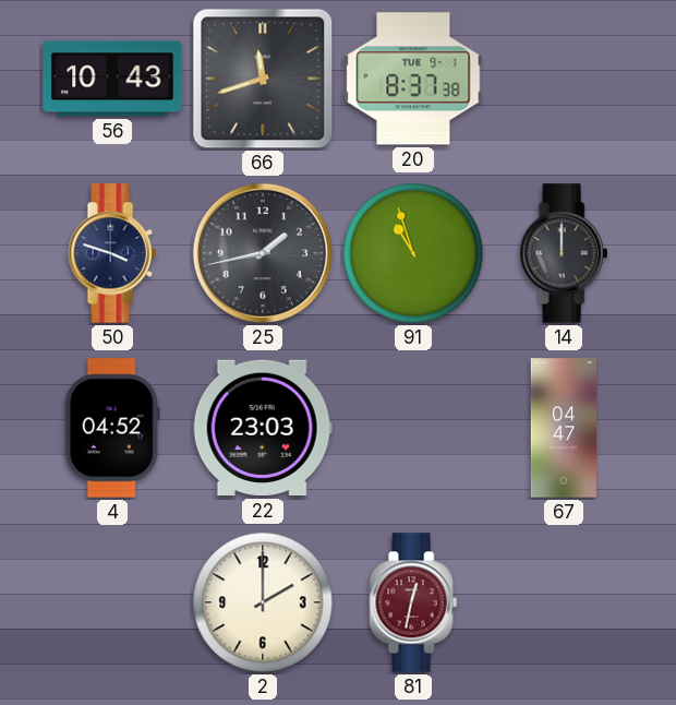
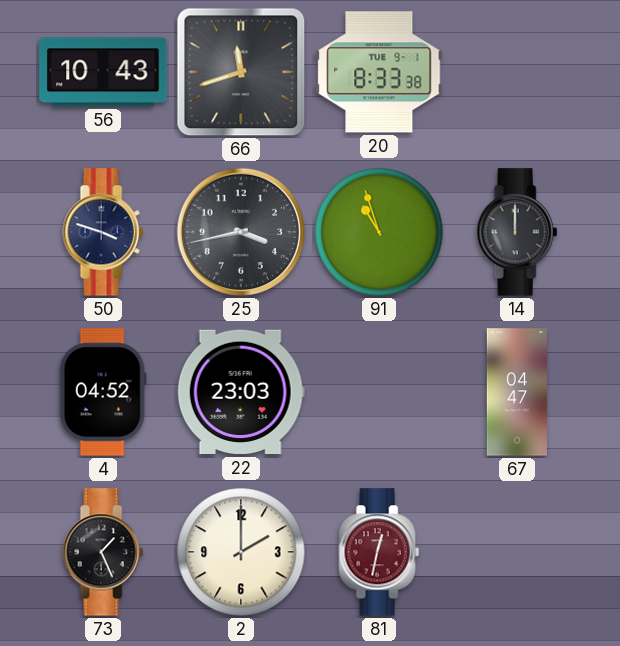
20: 8:37 -> 8:33
25: 1:43 -> 3:43
73: none -> 1:26
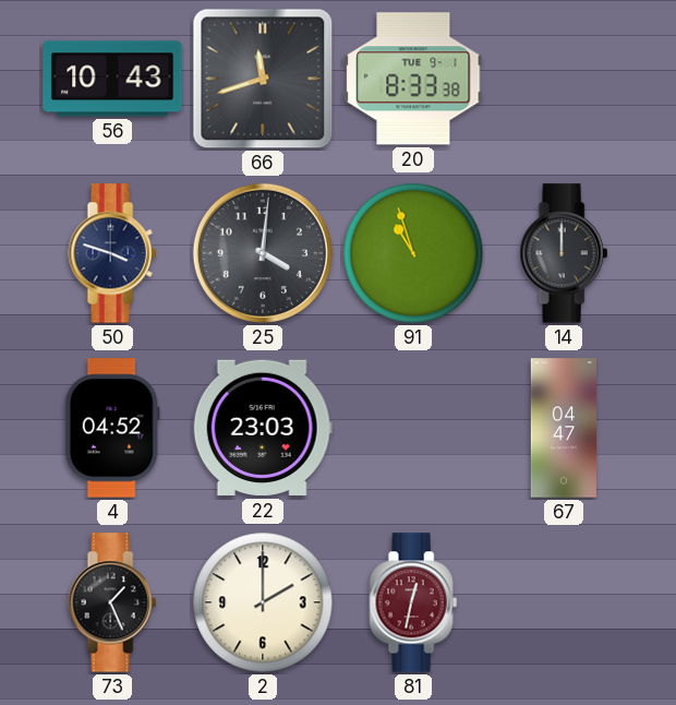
25: 3:43 -> 4:01
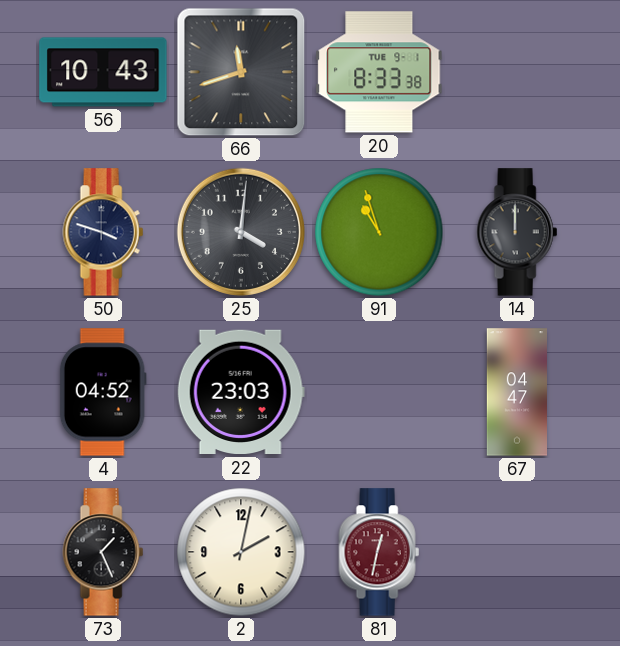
2: 2:00 -> 2:02
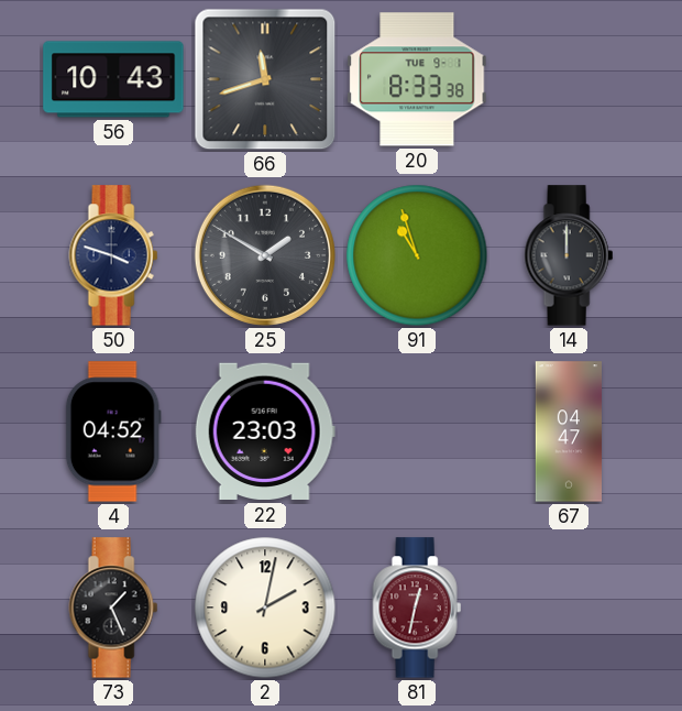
25: 4:01 -> 1:50
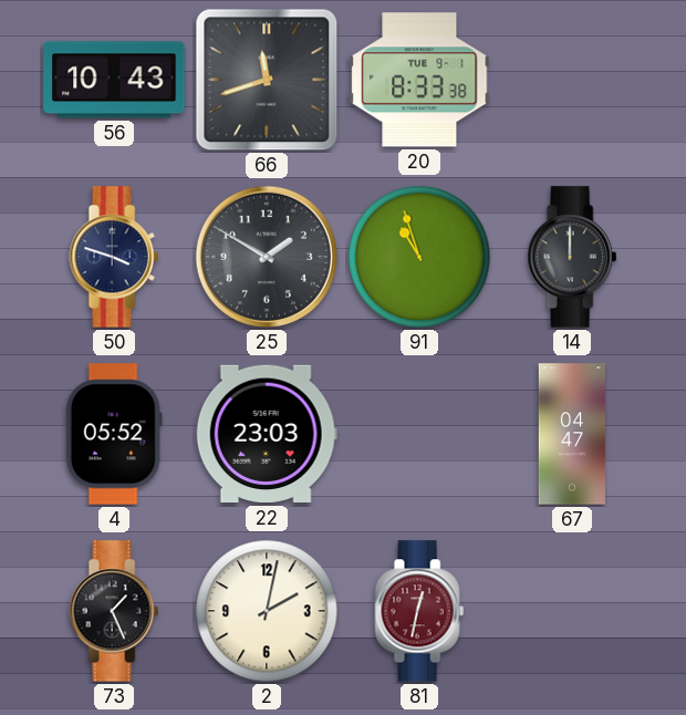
4: 04:52 -> 05:52
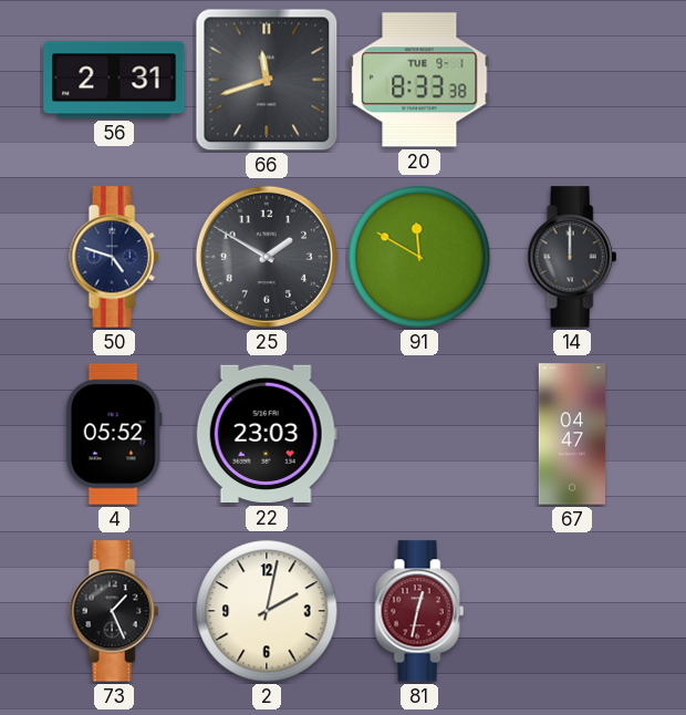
56: 10:43 -> 2:31
50: 3:48 -> 4:48
91: 10:57 -> 11:50
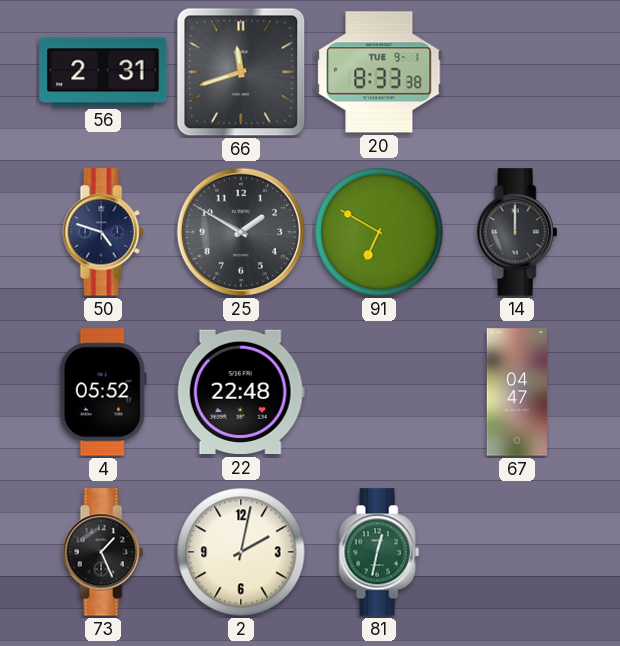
91: 11:50 -> 6:50
22: 23:03 -> 22:48
81 dial: burgundy -> green
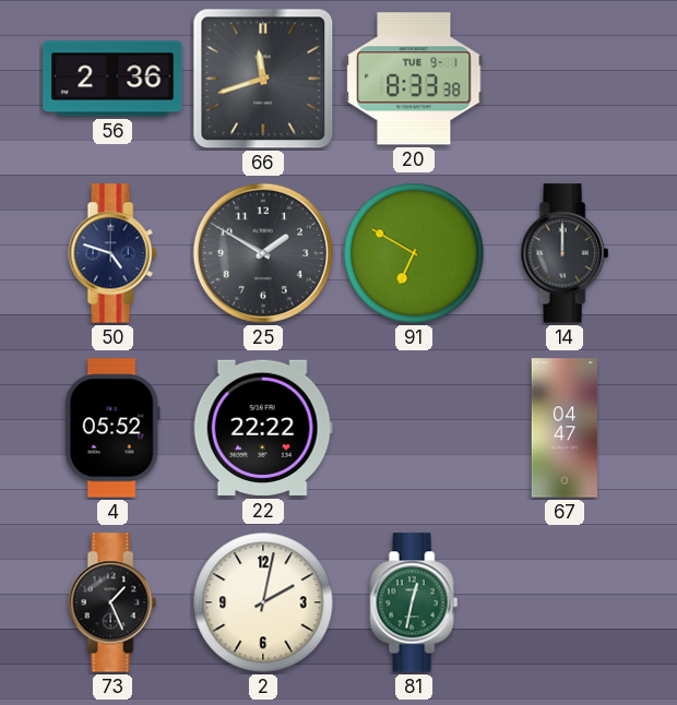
56: 2:31 -> 2:36
22: 22:48 -> 22:22
